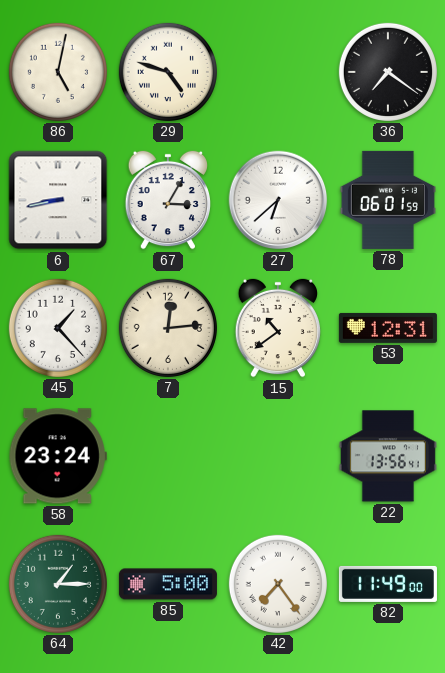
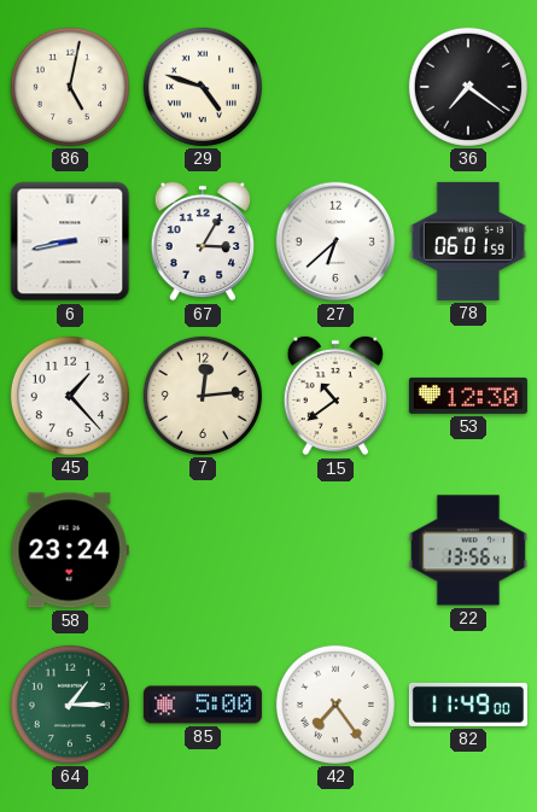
53: 12:31 -> 12:30
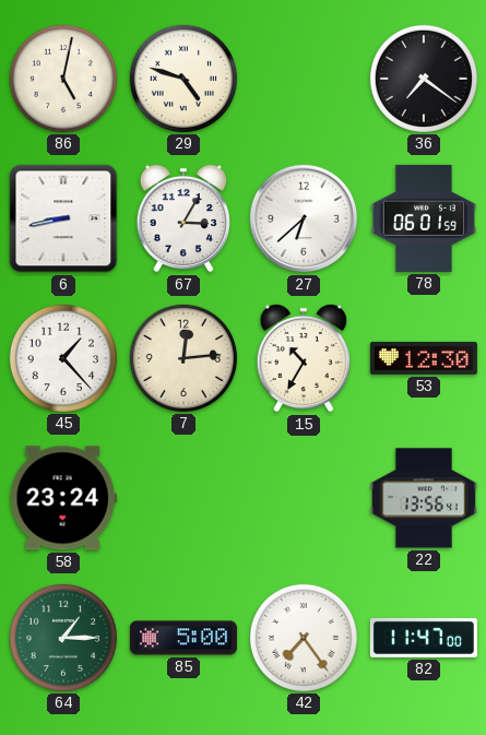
15: 10:39 -> 10:35
82: 11:49 -> 11:47
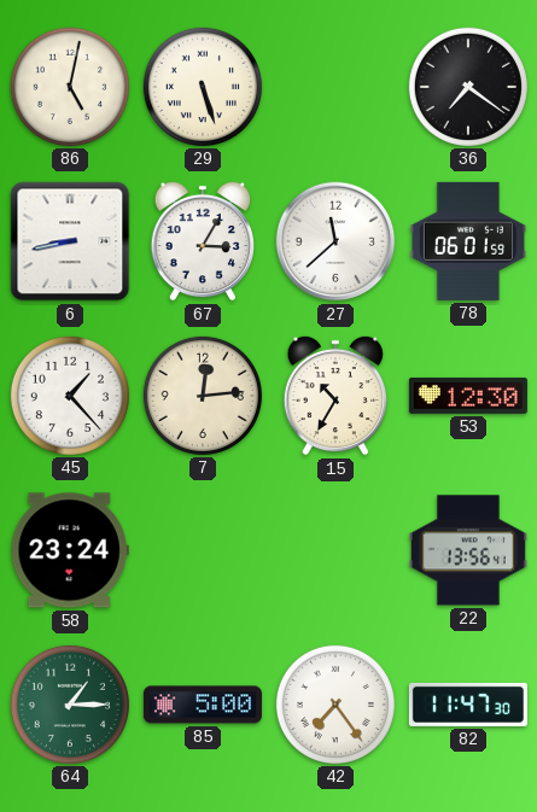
29: 4:48 -> 5:27
27: 6:38 -> 11:38
82: 11:47:00 -> 11:47:30
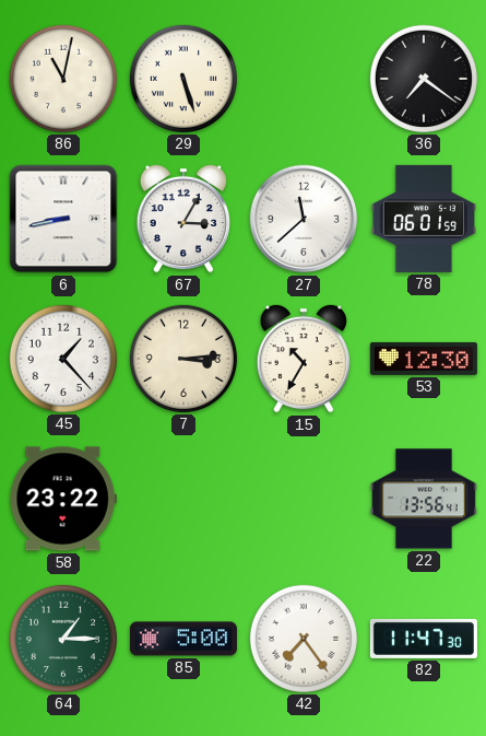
86: 5:02 -> 11:02
7: 12:14 -> 3:14
58: 23:24 -> 23:22
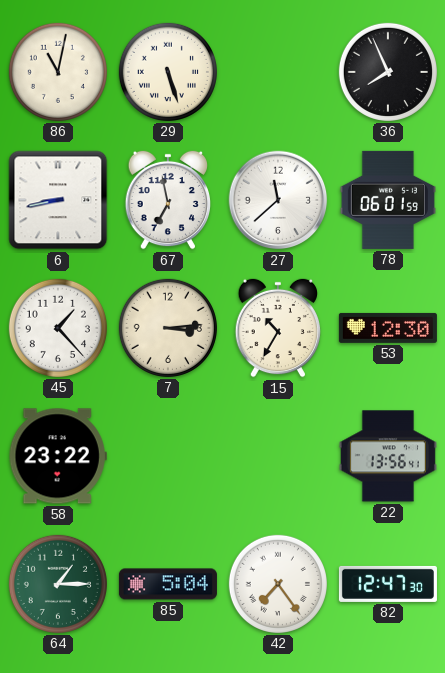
36: 7:21 -> 7:56
67: 3:05 -> 6:58
85: 5:00 -> 5:04
82: 11:47 -> 12:47
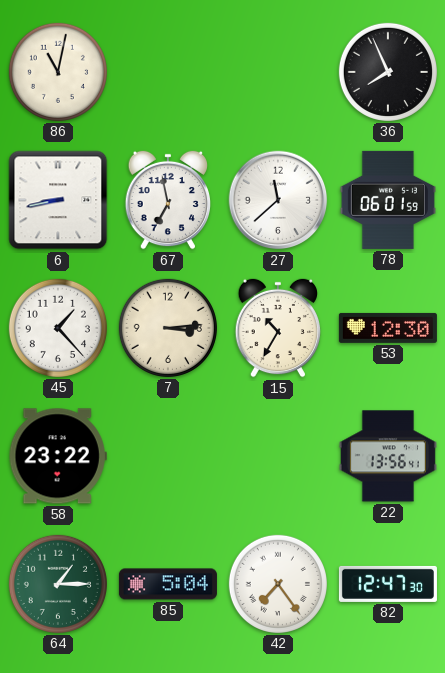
29: 5:27 -> none
